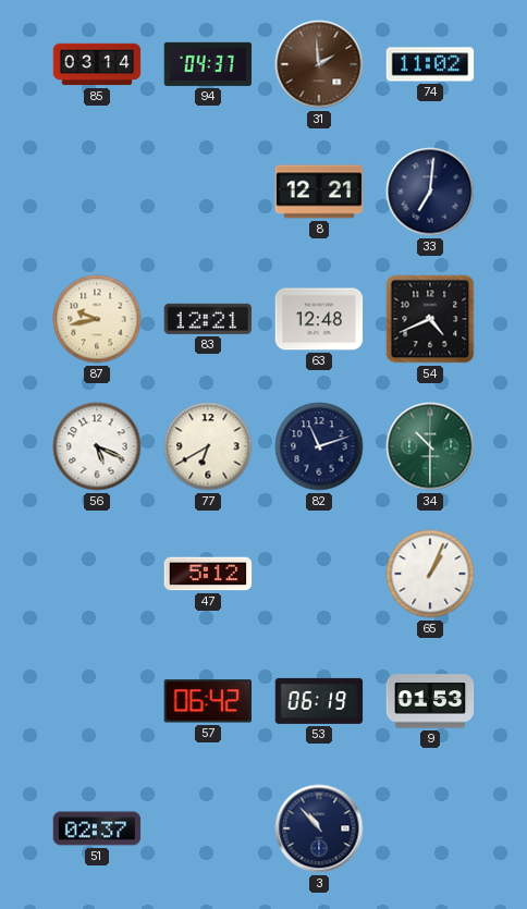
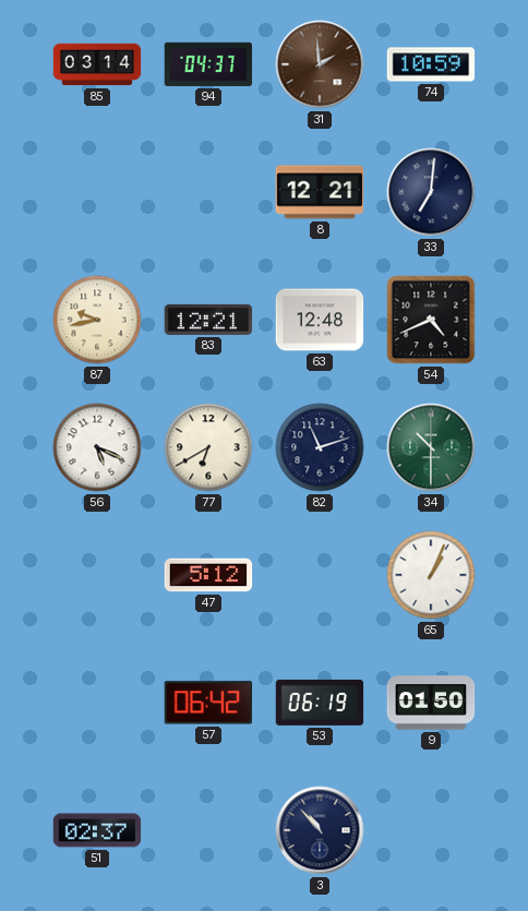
74: 11:02 -> 10:59
9: 01:53 -> 01:50
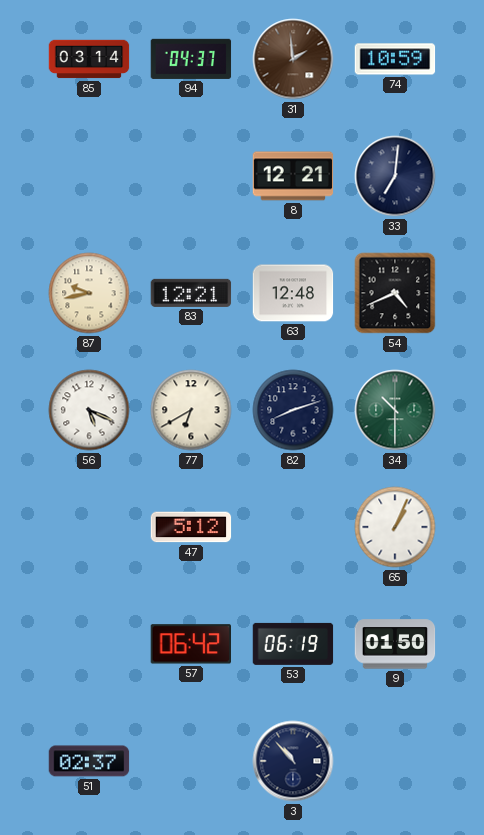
82: 11:12 -> 8:12
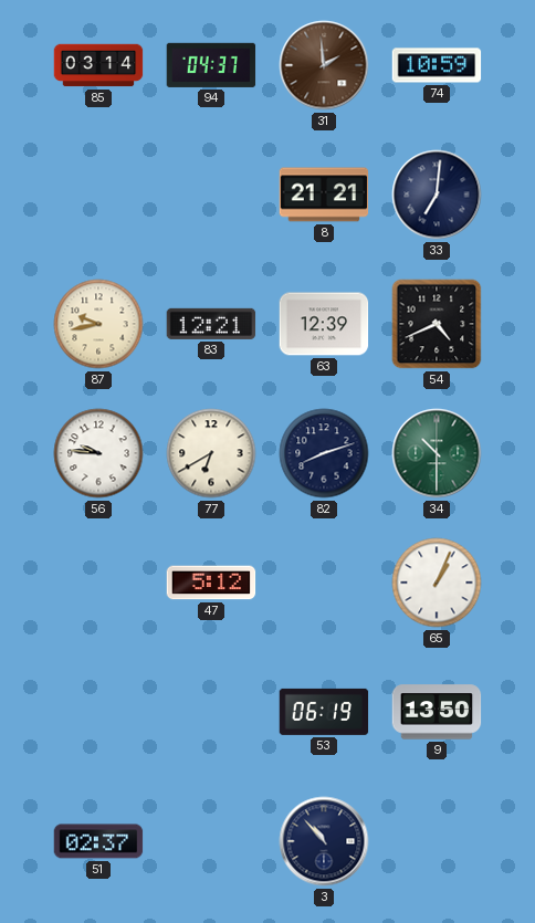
8: 12:21 -> 21:21
63: 12:48 -> 12:39
56: 5:19 -> 9:46
57: 06:42 -> none
9: 01:50 -> 13:50
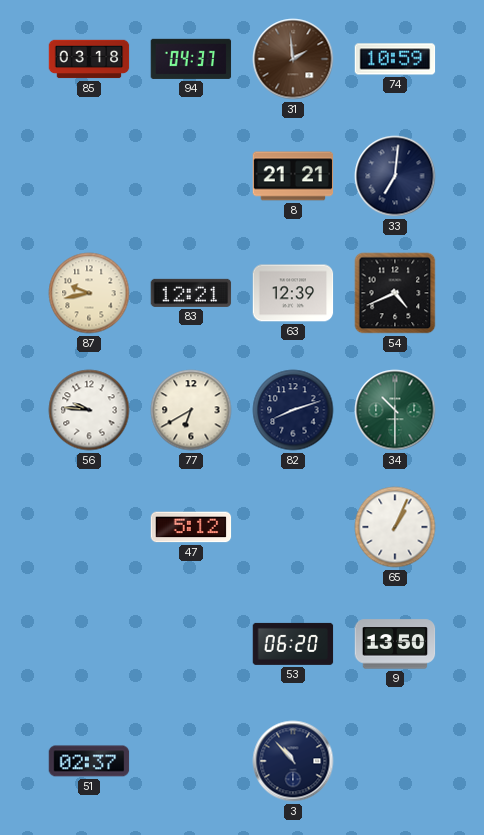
85: 03:14 -> 03:18
53: 06:19 -> 06:20
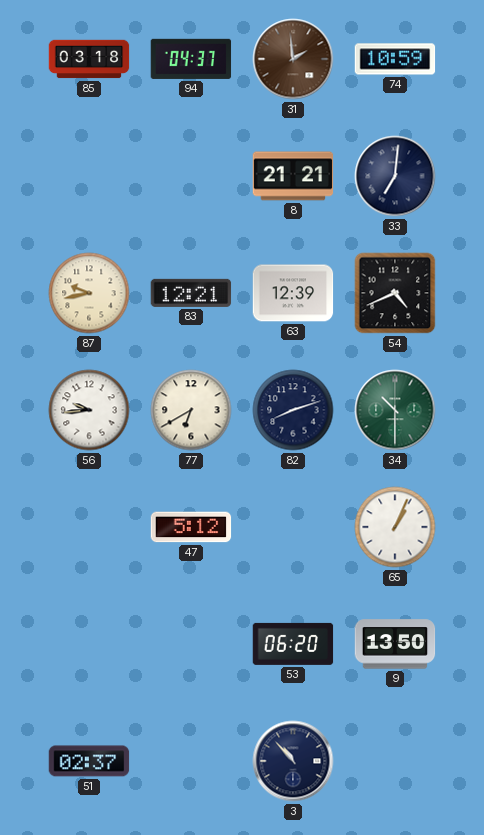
56: 9:46 -> 9:44
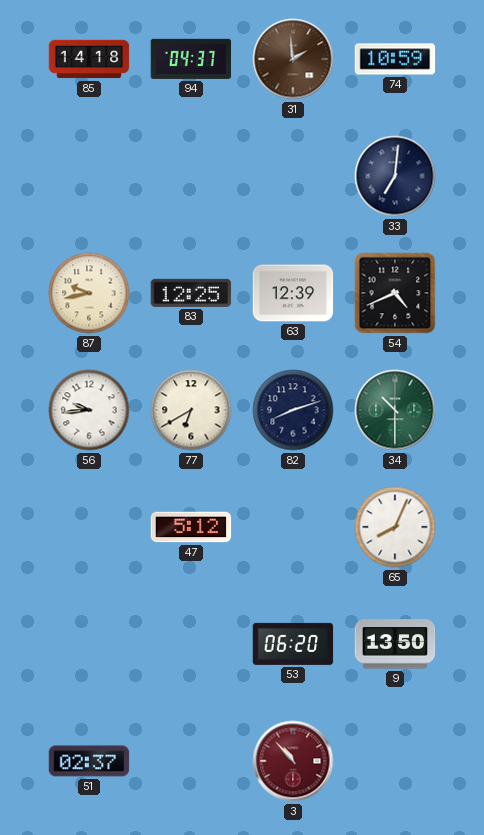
85: 03:18 -> 14:18
8: 21:21 -> none
83: 12:21 -> 12:25
65: 1:04 -> 8:04
3 dial: navy -> burgundy
